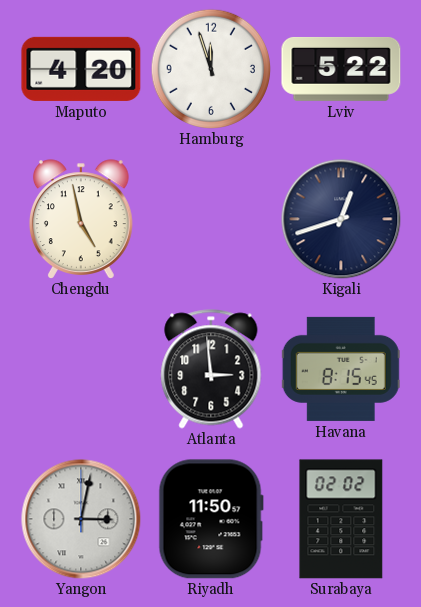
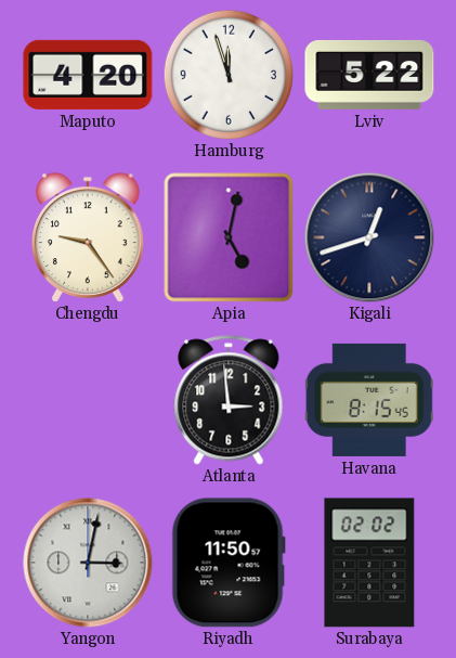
Chengdu: 4:58 -> 9:24
Apia: none -> 5:02
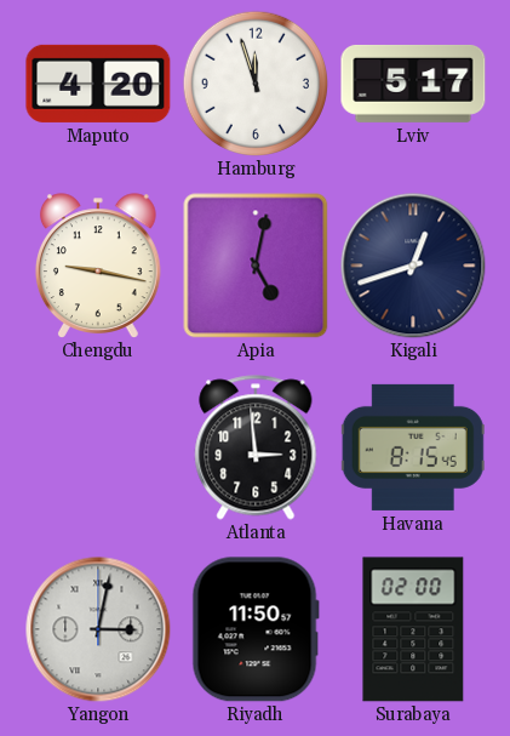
Lviv: 5:22 -> 5:17
Chengdu: 9:24 -> 9:17
Surabaya: 02:02 -> 02:00
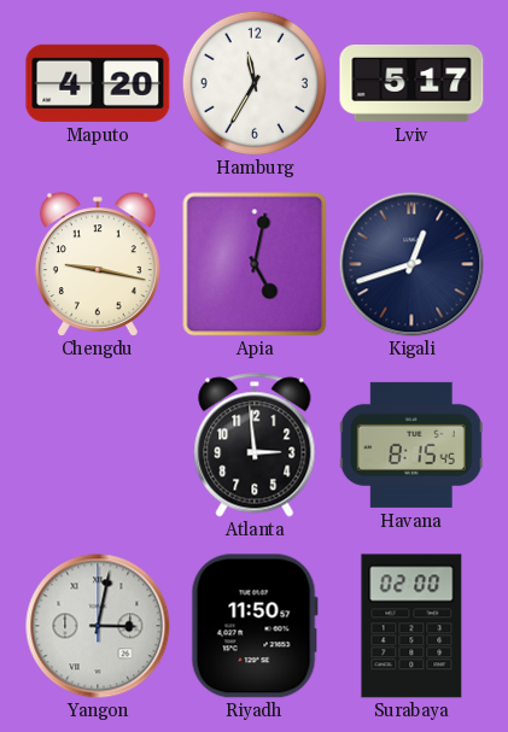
Hamburg: 11:57 -> 11:35
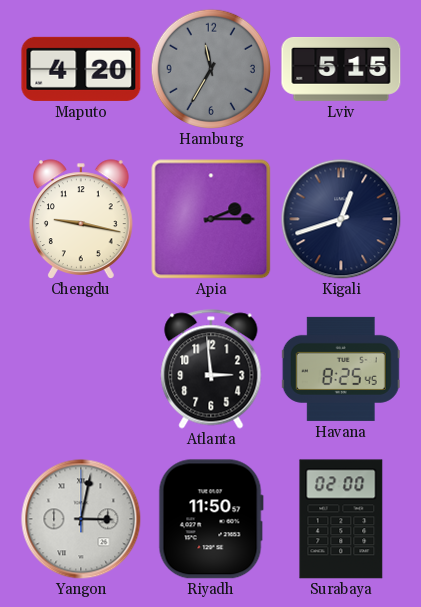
Hamburg dial: white -> grey
Lviv: 5:17 -> 5:15
Apia: 5:02 -> 2:15
Havana: 8:15 -> 8:25
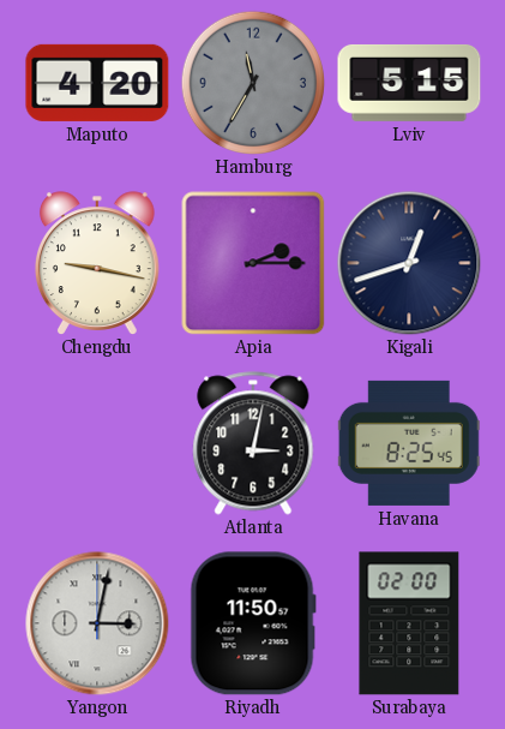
Atlanta: 2:59 -> 3:02
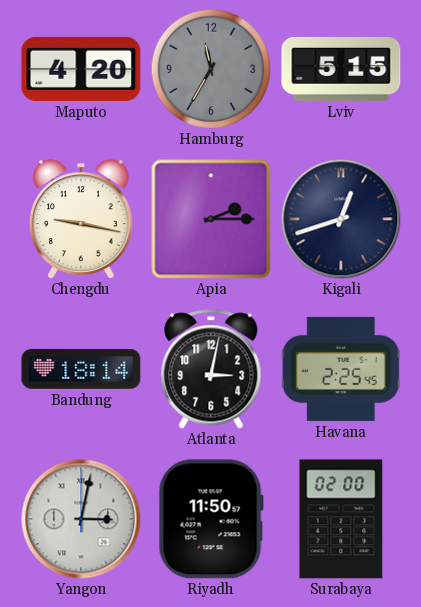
Bandung: none -> 18:14
Havana: 8:25 -> 2:25
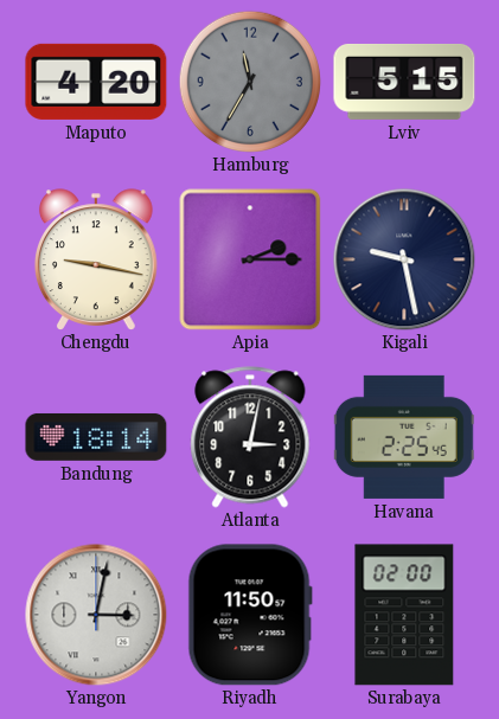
Kigali: 12:42 -> 9:28
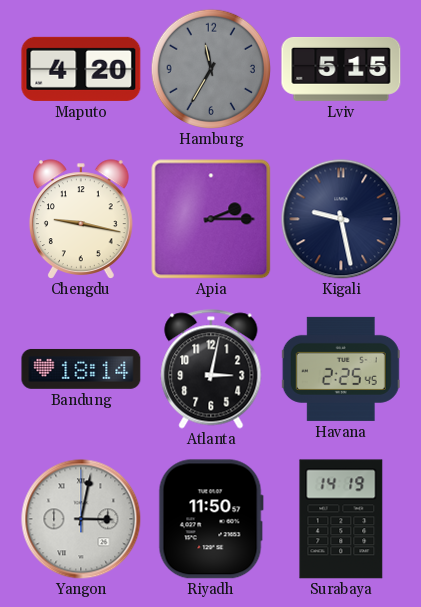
Surabaya: 02:00 -> 14:19
